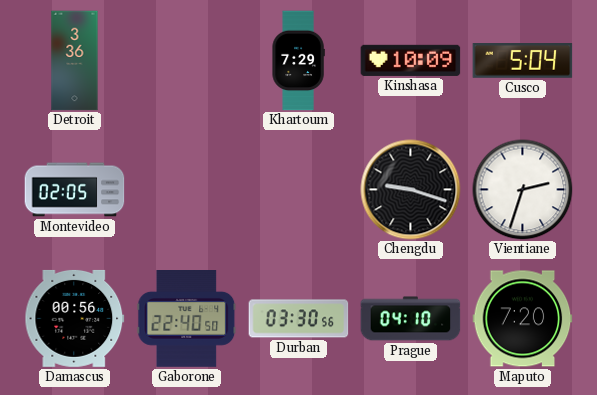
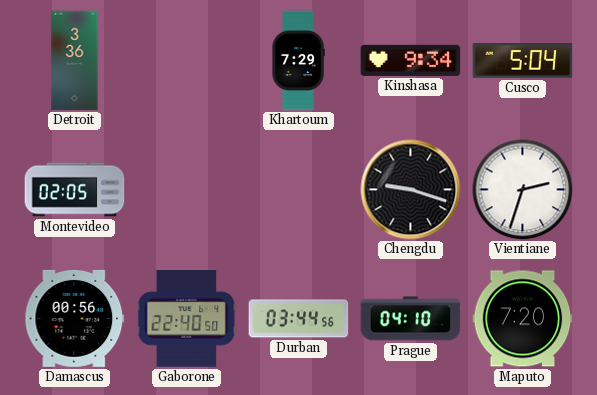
Kinshasa: 10:09 -> 9:34
Durban: 03:30 -> 03:44
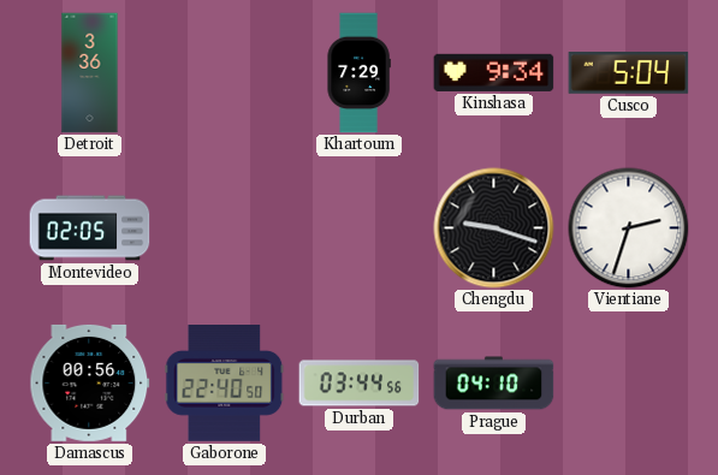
Maputo: 7:20 -> none
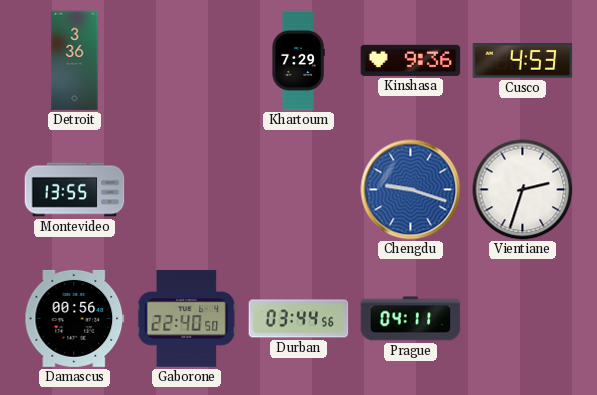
Kinshasa: 9:34 -> 9:36
Cusco: 5:04 -> 4:53
Montevideo: 02:05 -> 13:55
Chengdu dial: black -> blue
Prague: 04:10 -> 04:11
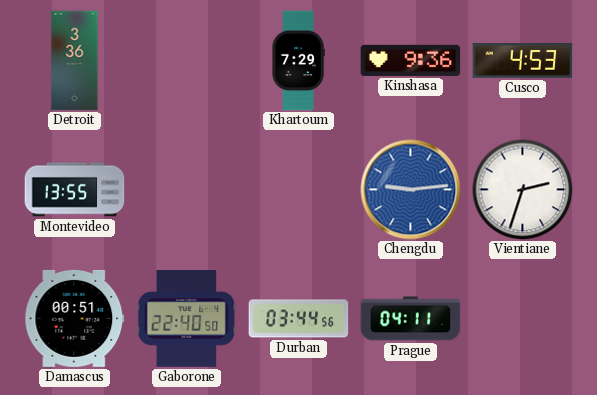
Chengdu: 9:18 -> 9:14
Damascus: 00:56 -> 00:51
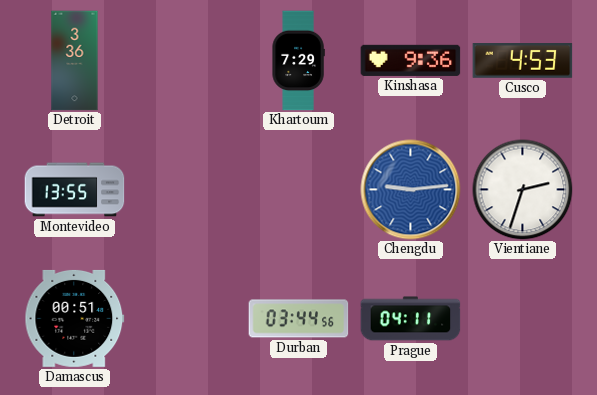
Gaborone: 22:40 -> none
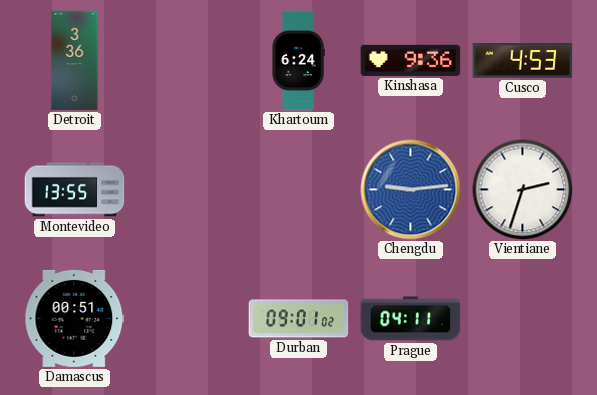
Khartoum: 7:29 -> 6:24
Durban: 03:44 -> 09:01
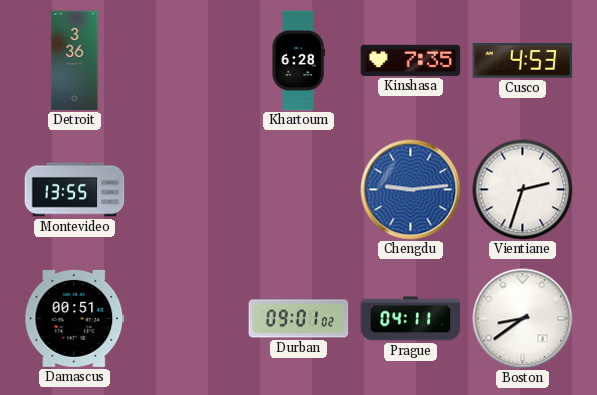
Khartoum: 6:24 -> 6:28
Kinshasa: 9:36 -> 7:35
Boston: none -> 8:39
